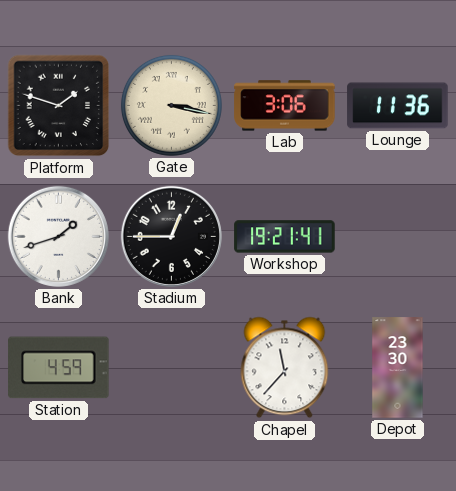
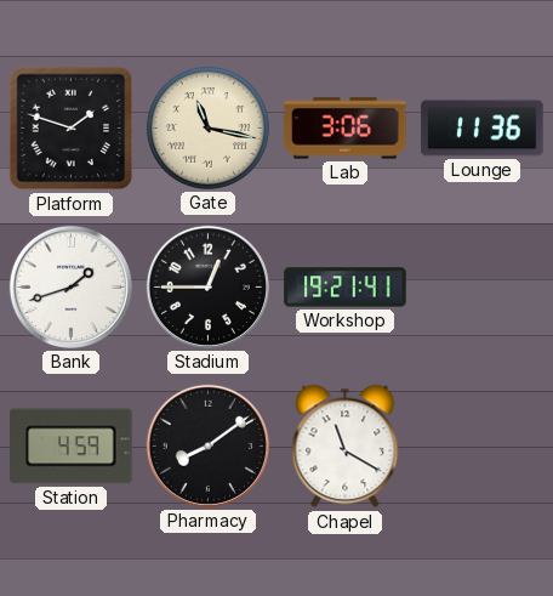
Gate: 3:17 -> 11:17
Pharmacy: none -> 8:09
Chapel: 11:37 -> 11:20
Depot: 23:30 -> none
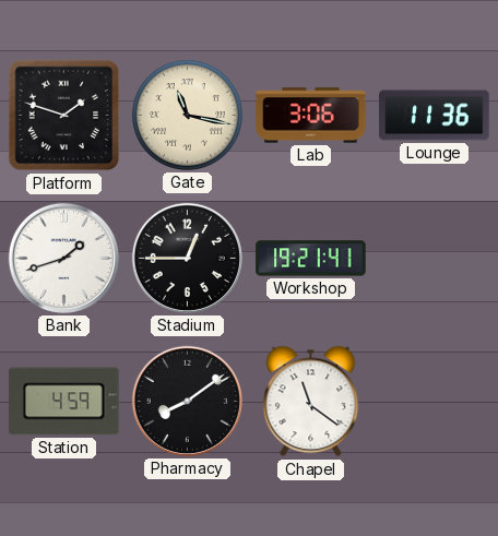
Chapel: 11:20 -> 11:21
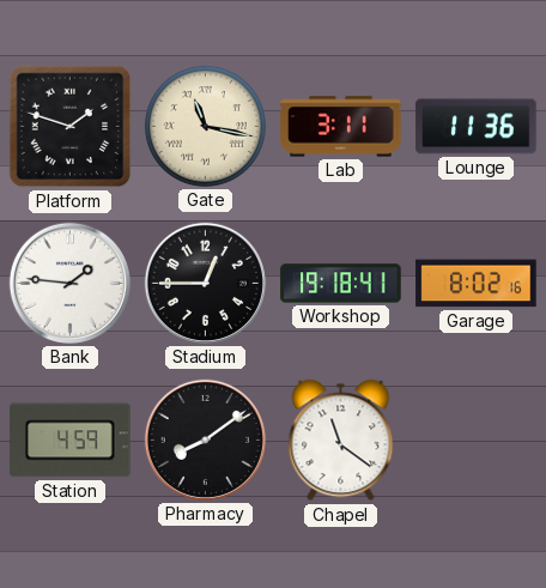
Lab: 3:06 -> 3:11
Bank: 1:42 -> 1:46
Workshop: 19:21 -> 19:18
Garage: none -> 8:02
